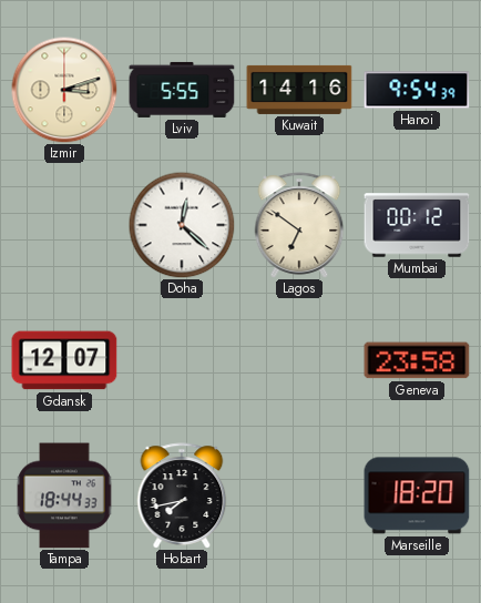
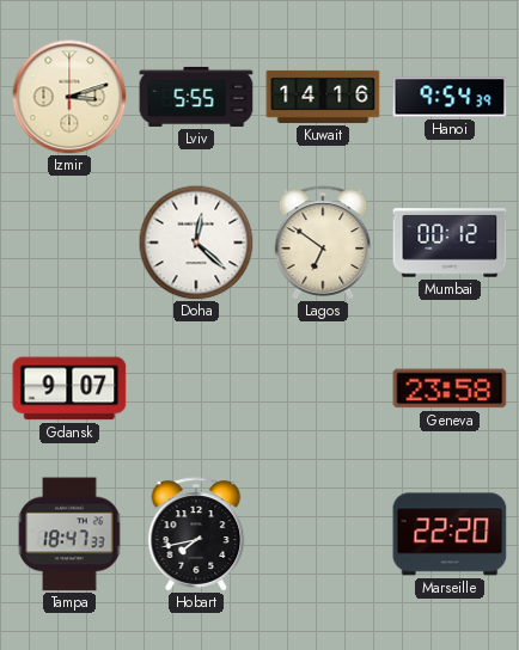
Gdansk: 12:07 -> 9:07
Tampa: 18:44 -> 18:47
Marseille: 18:20 -> 22:20
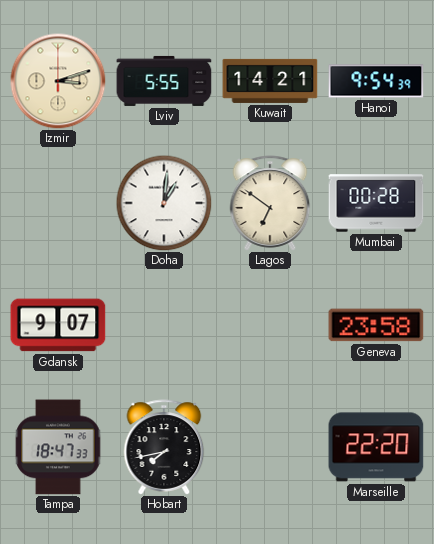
Kuwait: 14:16 -> 14:21
Doha: 12:22 -> 1:01
Mumbai: 00:12 -> 00:28
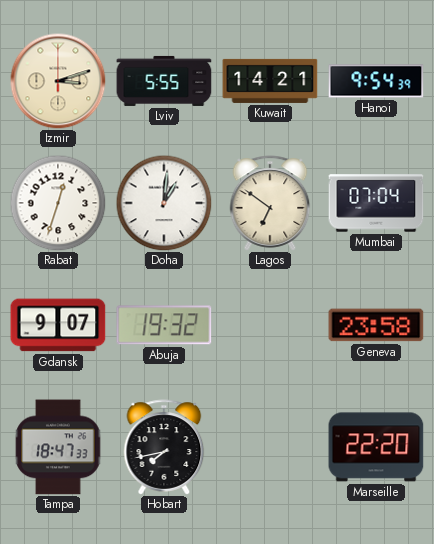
Rabat: none -> 12:33
Mumbai: 00:28 -> 07:04
Abuja: none -> 19:32
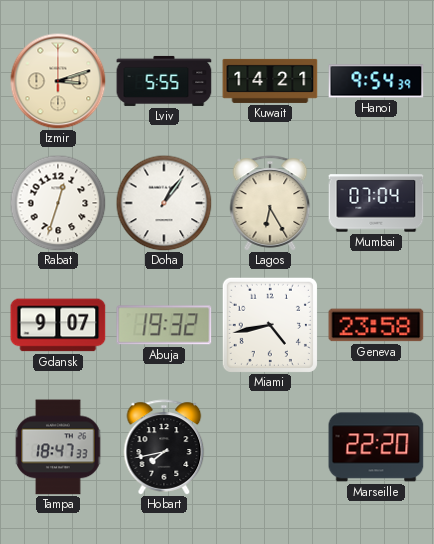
Doha: 1:01 -> 1:06
Lagos: 6:51 -> 6:25
Miami: none -> 4:43
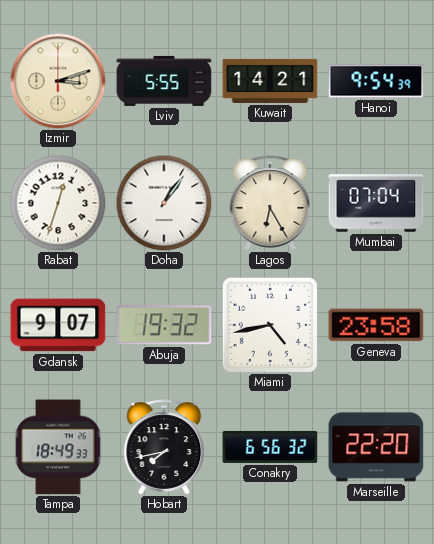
Tampa: 18:47 -> 18:49
Conakry: none -> 6:56
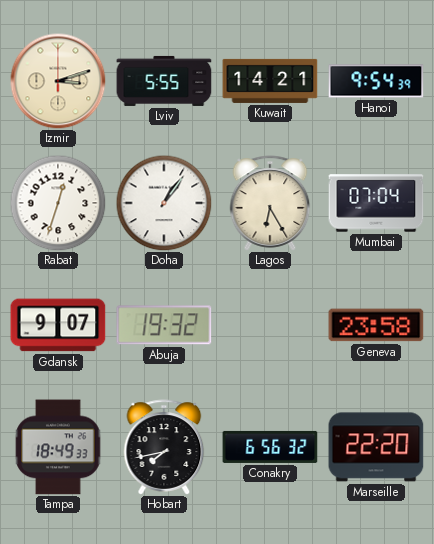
Miami: 4:43 -> none
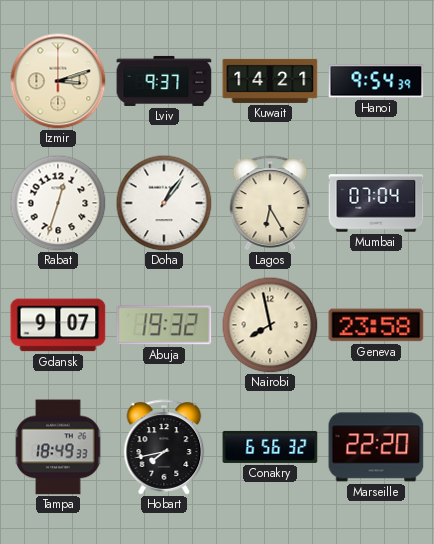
Lviv: 5:55 -> 9:37
Nairobi: none -> 7:58
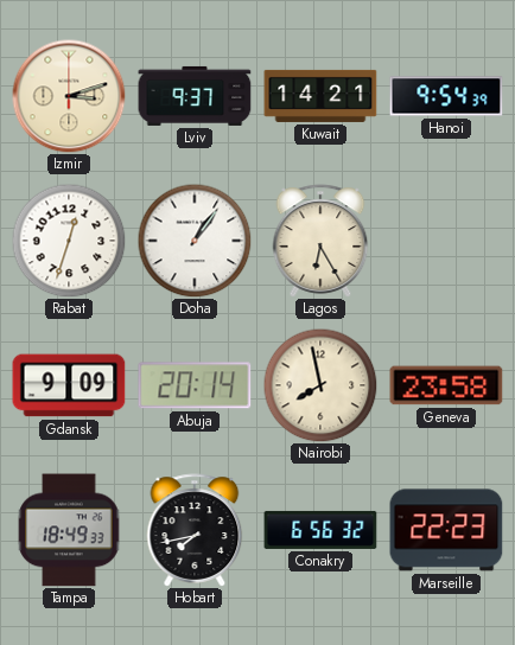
Mumbai: 07:04 -> none
Gdansk: 9:07 -> 9:09
Abuja: 19:32 -> 20:14
Marseille: 22:20 -> 22:23
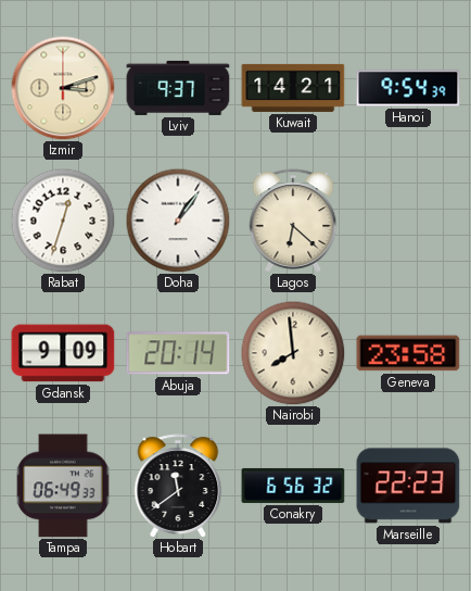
Lagos: 6:25 -> 6:22
Nairobi: 7:58 -> 7:59
Tampa: 18:49 -> 06:49
Hobart: 7:43 -> 11:39
